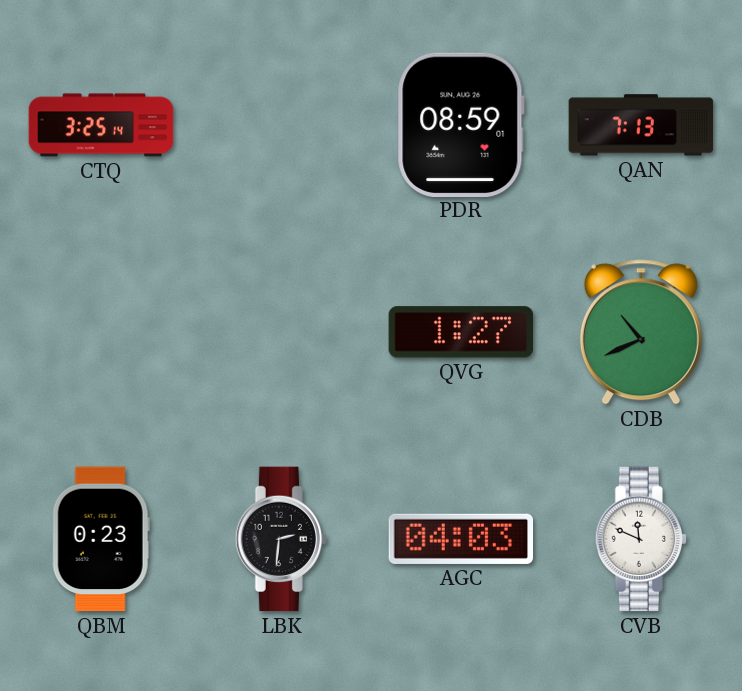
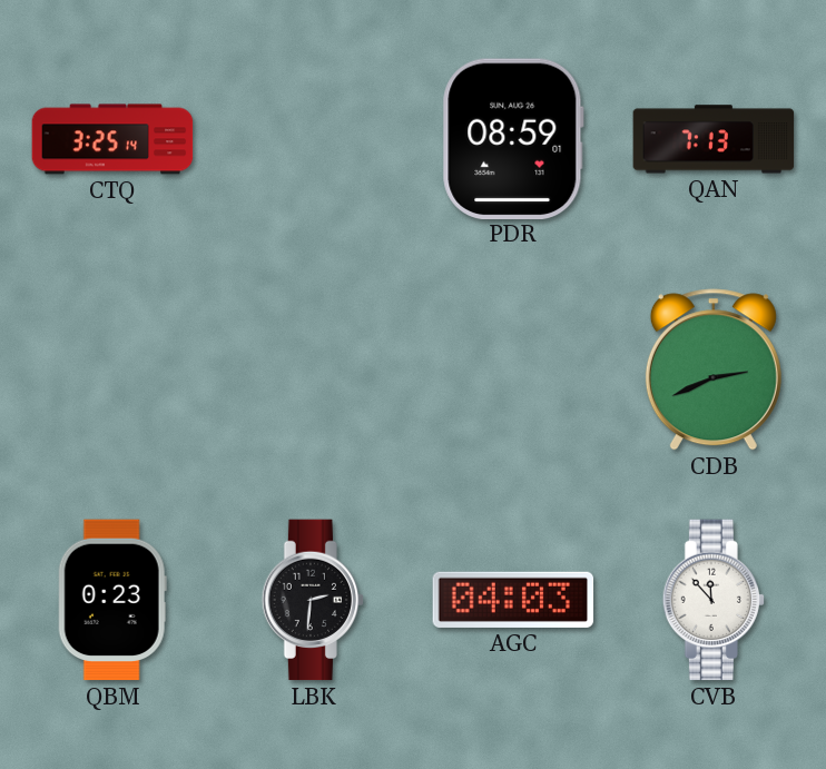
QVG: 1:27 -> none
CDB: 10:41 -> 2:41
CVB: 11:49 -> 11:53
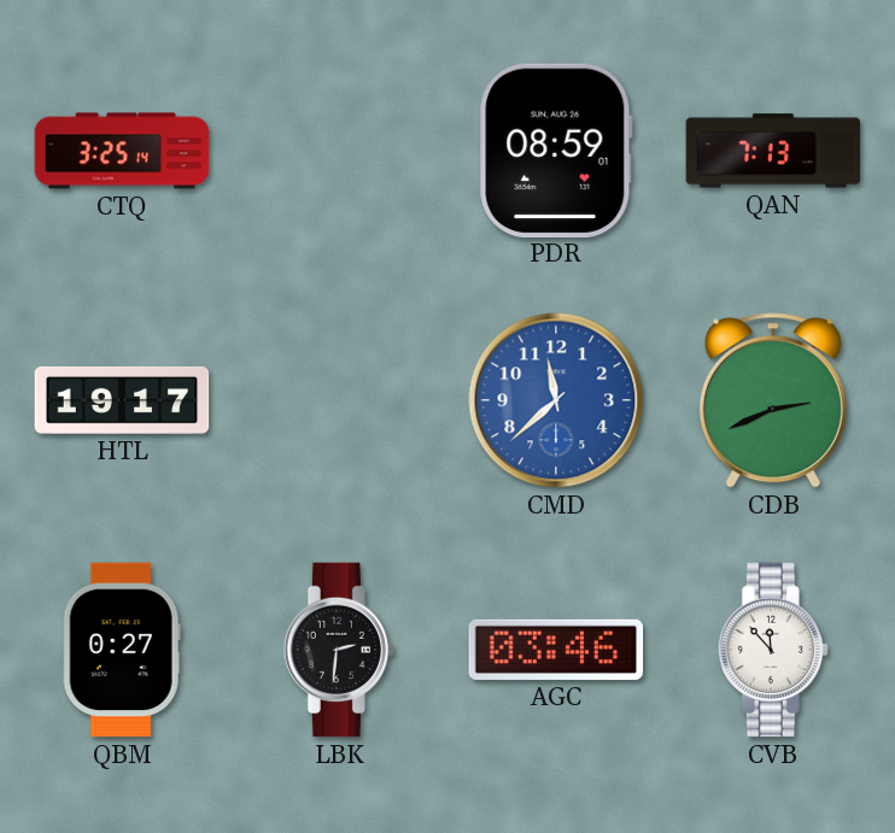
HTL: none -> 19:17
CMD: none -> 11:38
QBM: 0:23 -> 0:27
AGC: 04:03 -> 03:46
